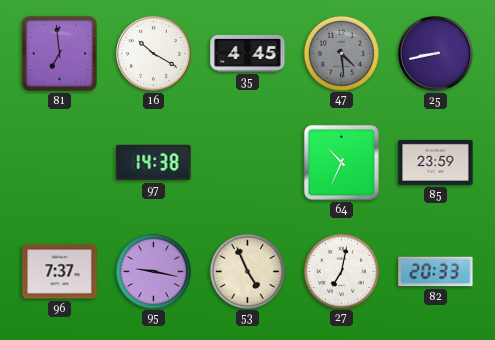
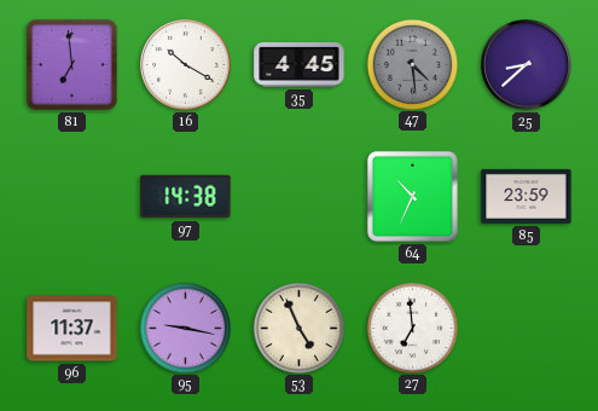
25: 8:43 -> 8:38
96: 7:37 -> 11:37
27: 7:02 -> 6:59
82: 20:33 -> none
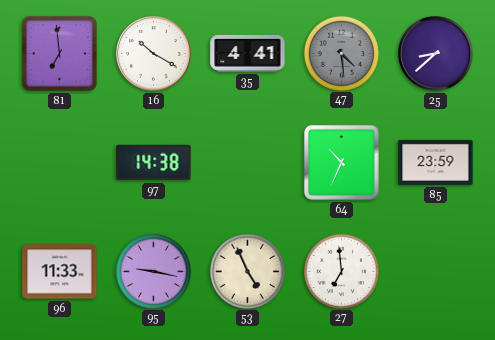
35: 4:45 -> 4:41
96: 11:37 -> 11:33
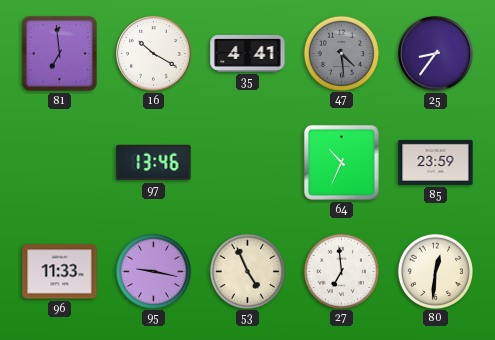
25: 8:38 -> 8:36
97: 14:38 -> 13:46
80: none -> 12:31
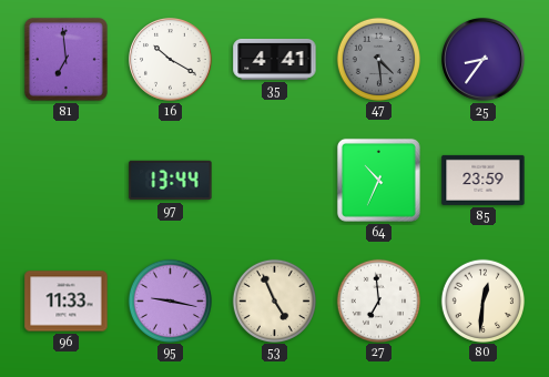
97: 13:46 -> 13:44
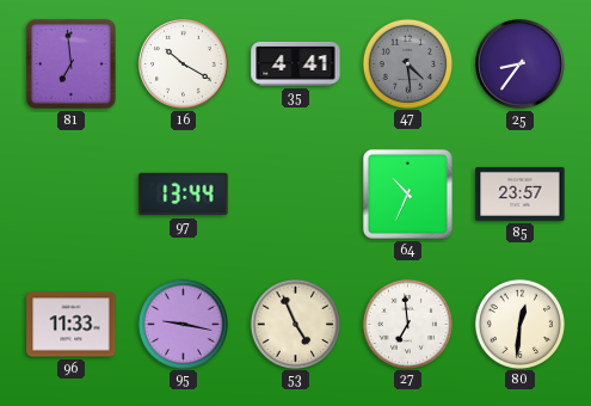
85: 23:59 -> 23:57
